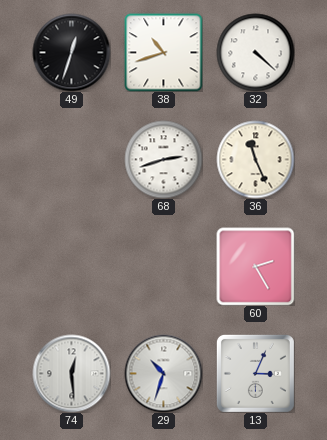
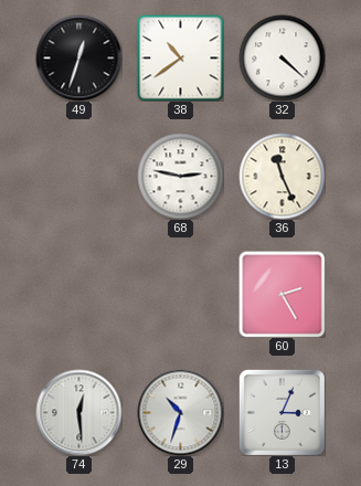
38: 10:42 -> 10:39
68: 2:42 -> 2:47
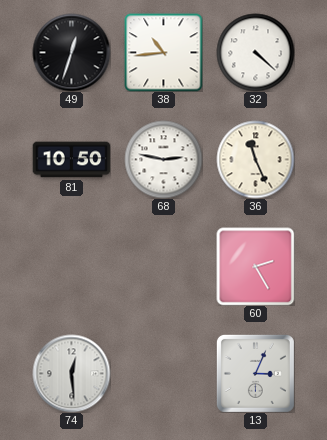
38: 10:39 -> 10:44
81: none -> 10:50
29: 10:33 -> none
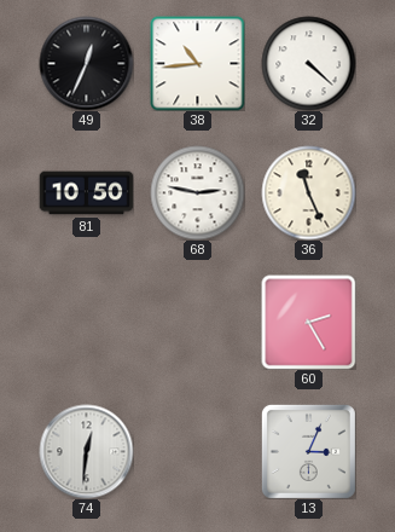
49: 12:33 -> 12:34
74: 12:29 -> 12:31
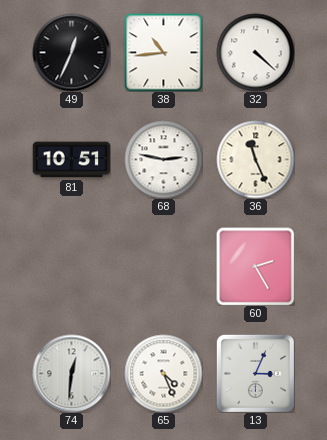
81: 10:50 -> 10:51
65: none -> 4:26
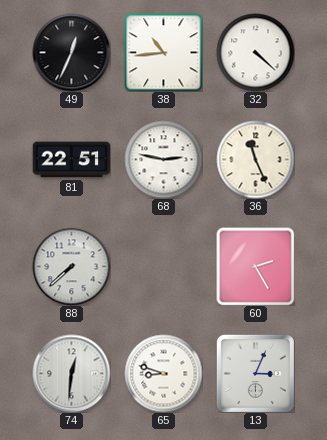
81: 10:51 -> 22:51
88: none -> 7:38
65: 4:26 -> 8:48
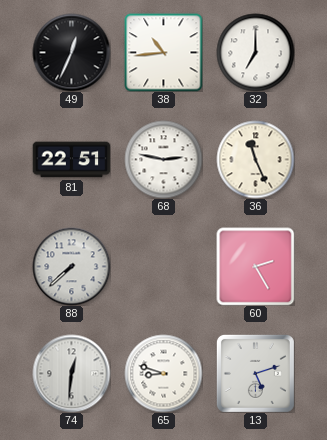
32: 4:22 -> 7:00
13: 3:04 -> 5:12
